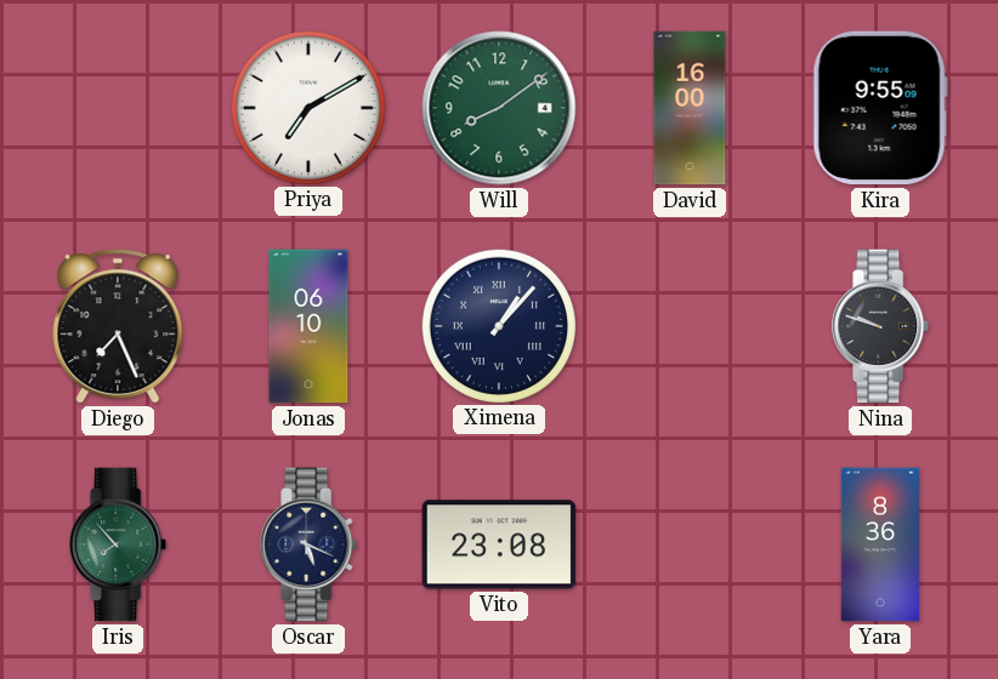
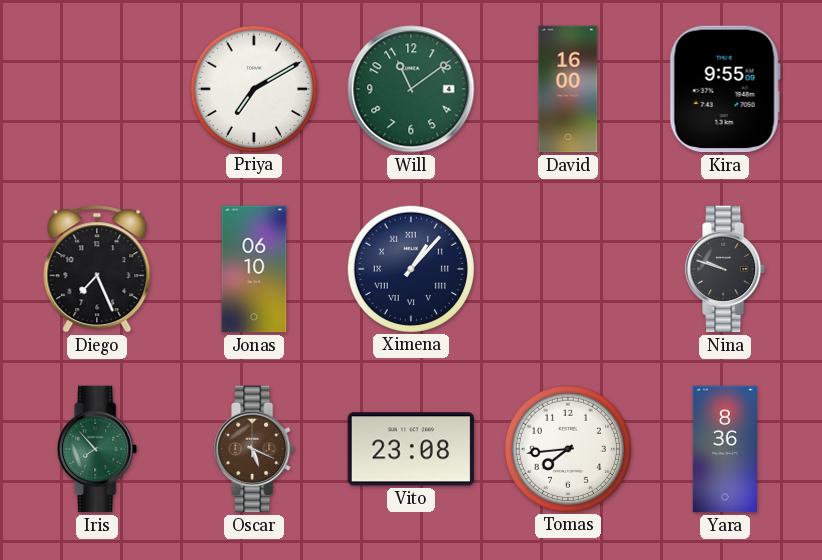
Will: 8:09 -> 11:09
Oscar dial: navy -> brown
Tomas: none -> 7:44
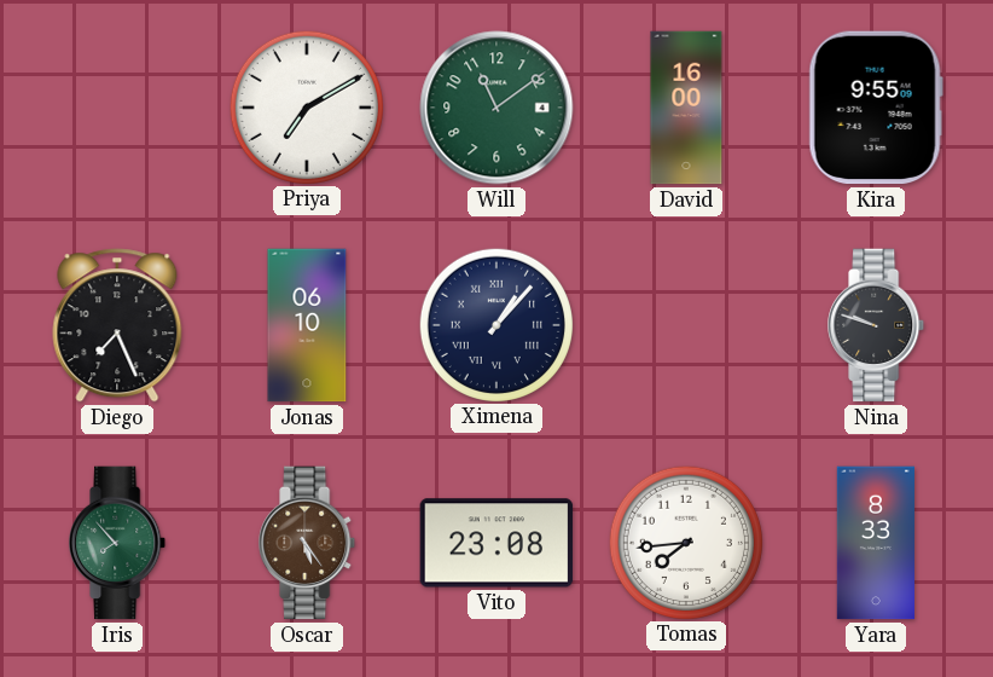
Oscar: 5:19 -> 5:24
Yara: 8:36 -> 8:33
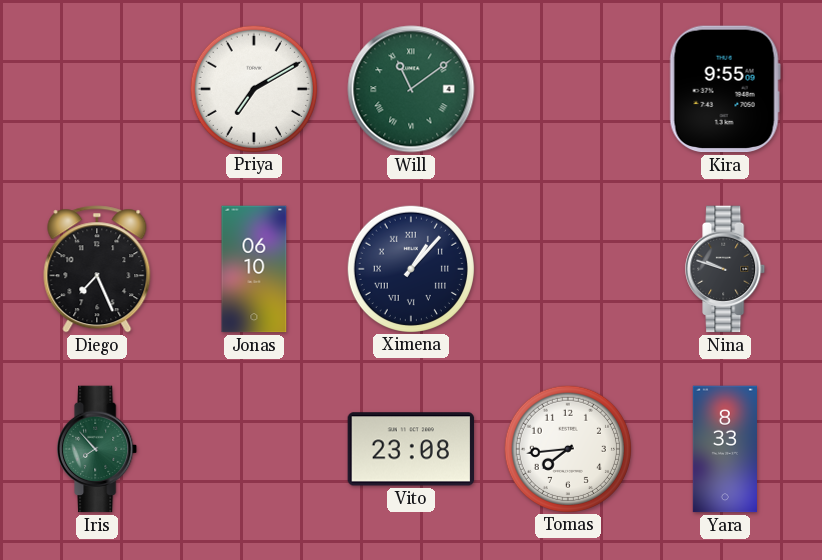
Will numerals: Arabic -> Roman
David: 16:00 -> none
Oscar: 5:24 -> none
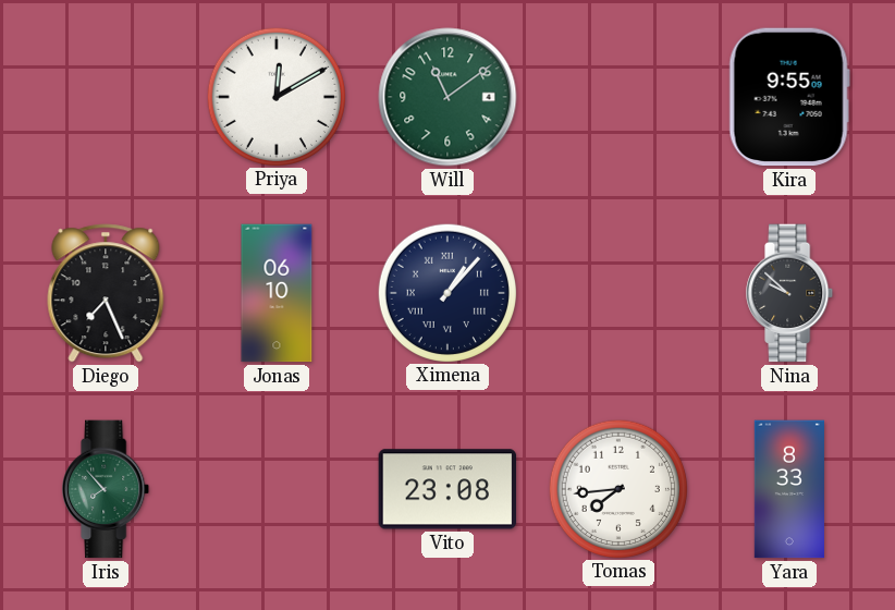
Priya: 7:10 -> 12:10
Will numerals: Roman -> Arabic
Nina: 9:48 -> 9:52
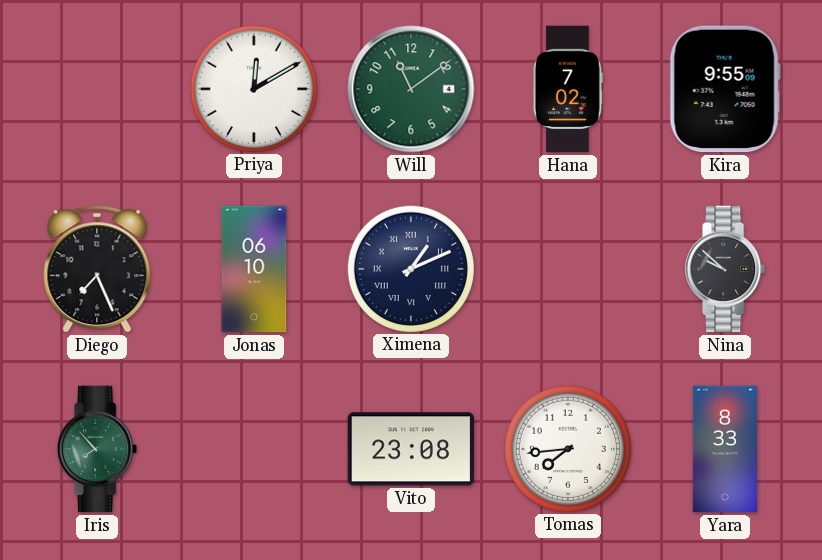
Hana: none -> 7:02
Ximena: 1:07 -> 1:11
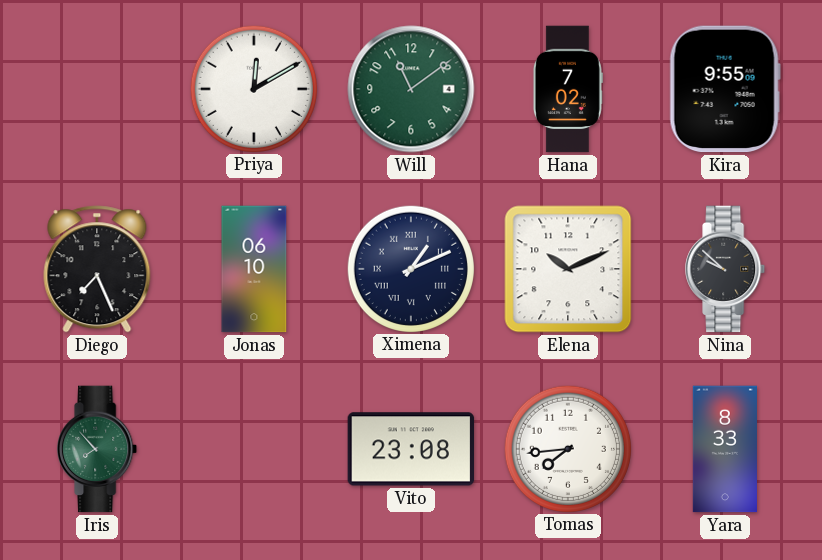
Elena: none -> 10:11
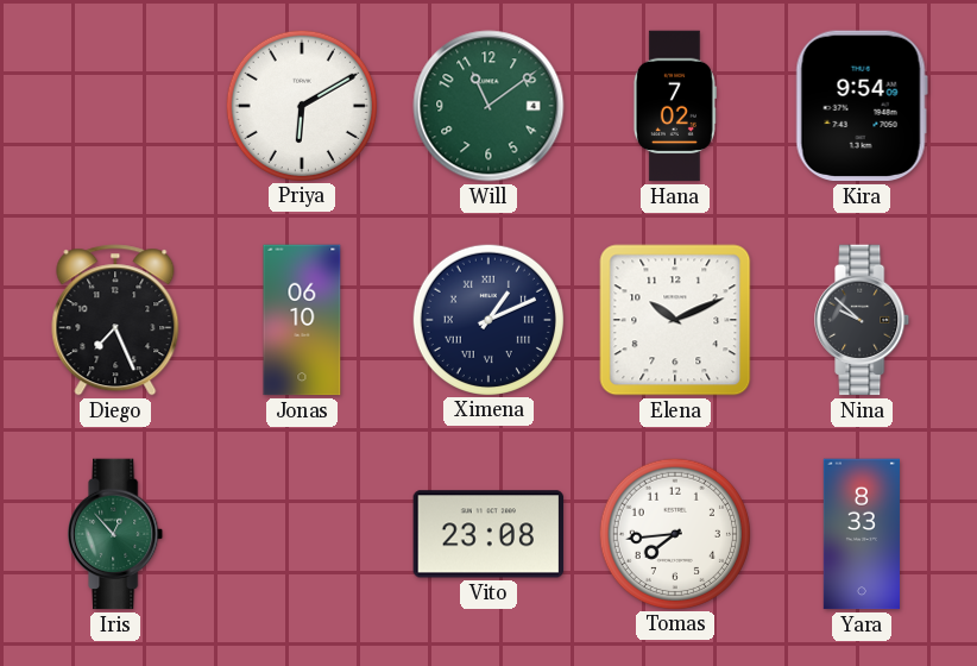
Priya: 12:10 -> 6:10
Kira: 9:55 -> 9:54
Iris: 7:53 -> 12:53
